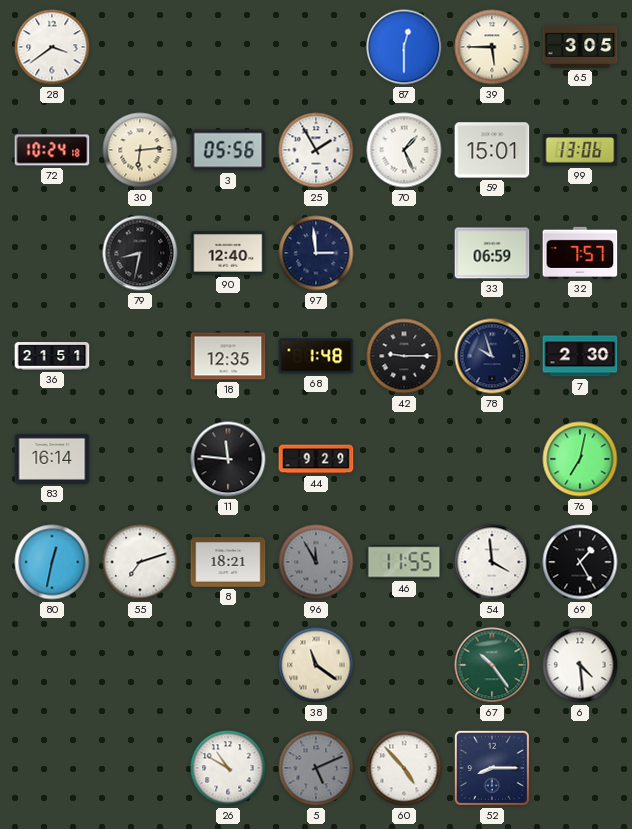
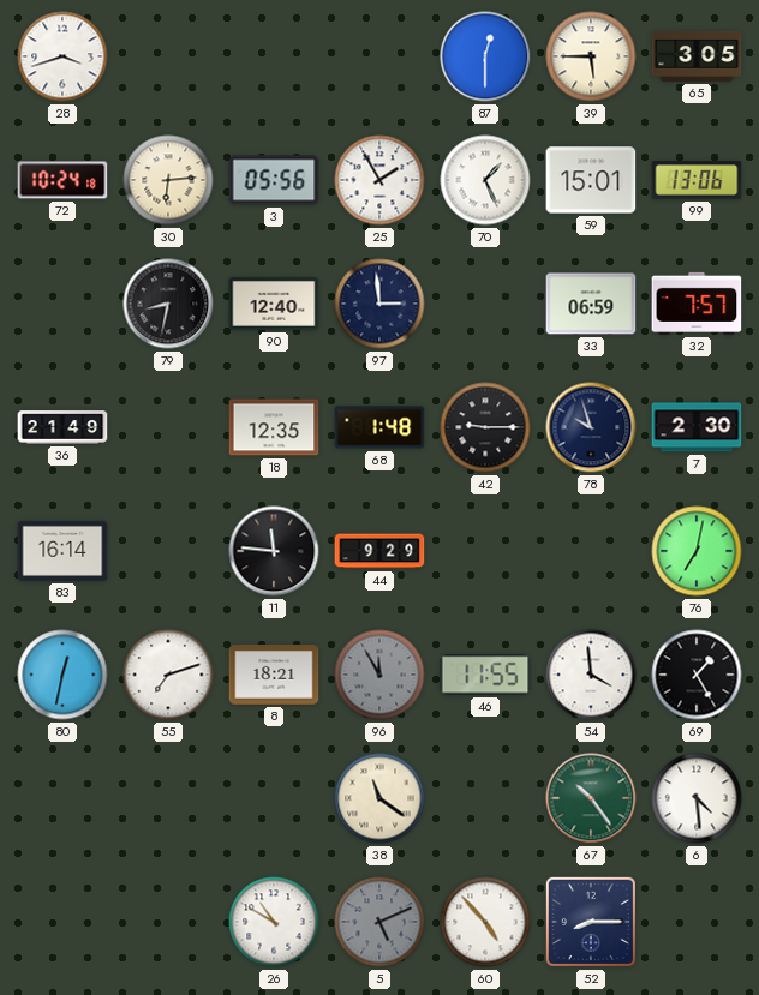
28: 3:39 -> 3:42
36: 21:51 -> 21:49
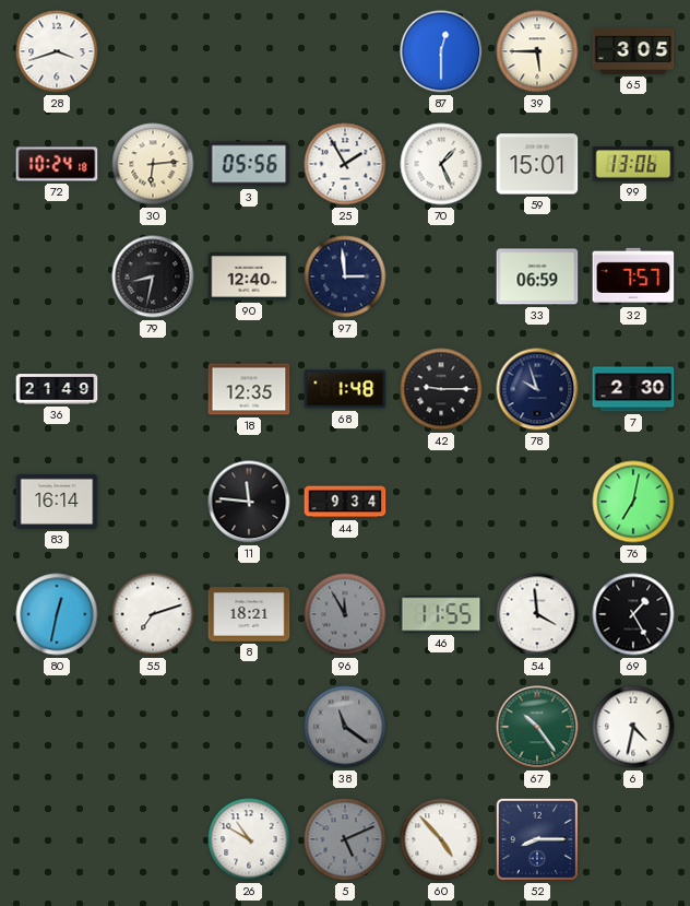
44: 9:29 -> 9:34
38 dial: cream -> grey
6: 4:29 -> 4:32
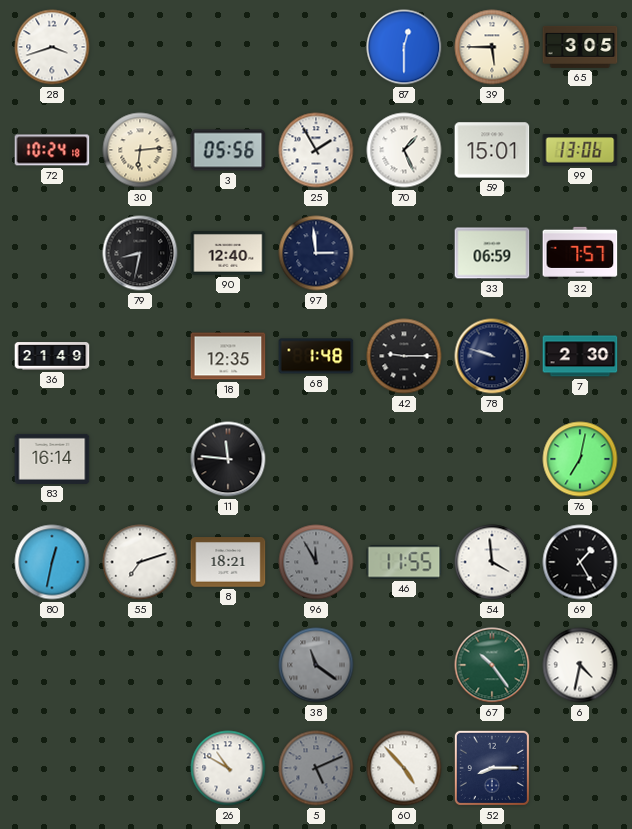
78: 9:57 -> 9:48
44: 9:34 -> none
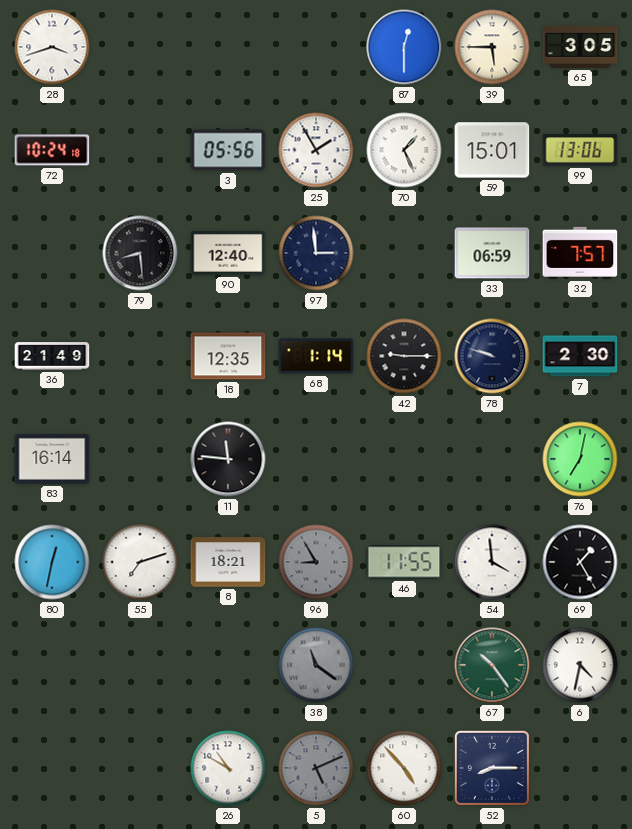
30: 6:14 -> none
79: 8:32 -> 8:29
68: 1:48 -> 1:14
96: 11:55 -> 8:55
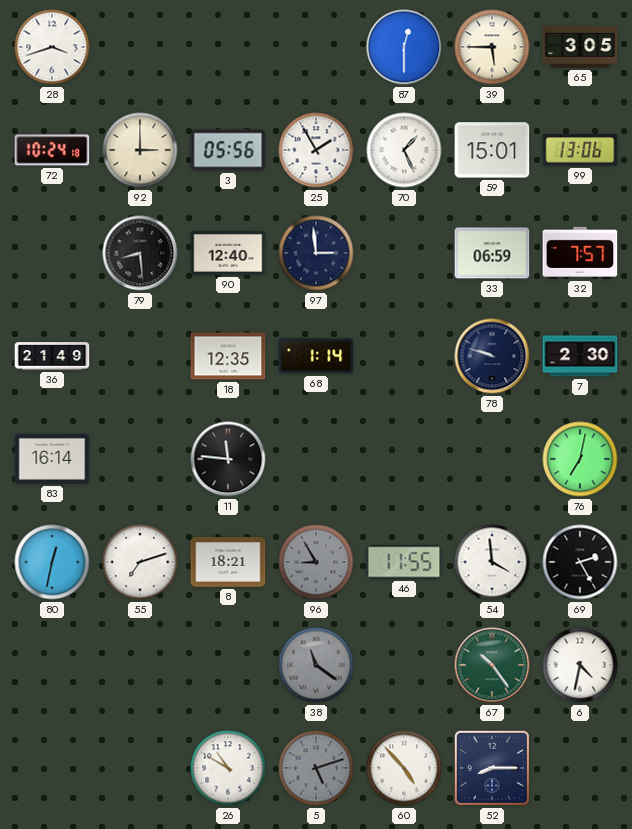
92: none -> 3:00
42: 9:15 -> none
69: 1:25 -> 2:25
5: 5:11 -> 5:12
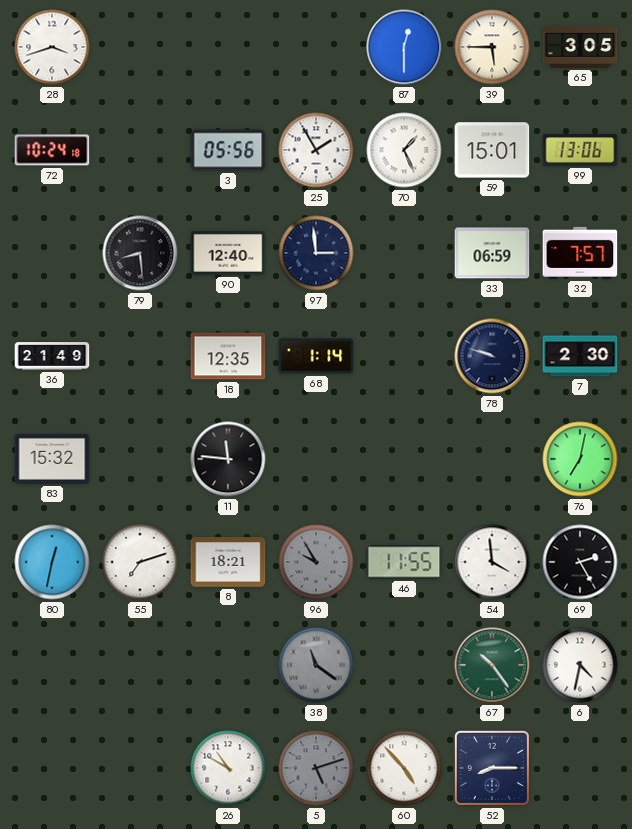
92: 3:00 -> none
83: 16:14 -> 15:32
96: 8:55 -> 9:55
